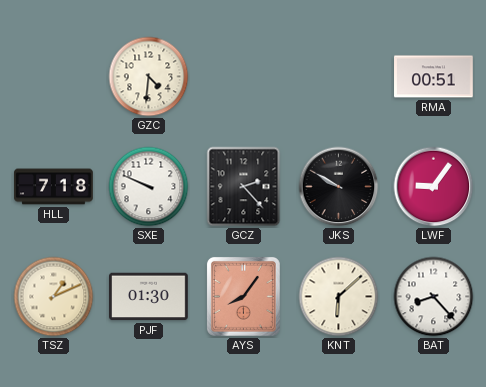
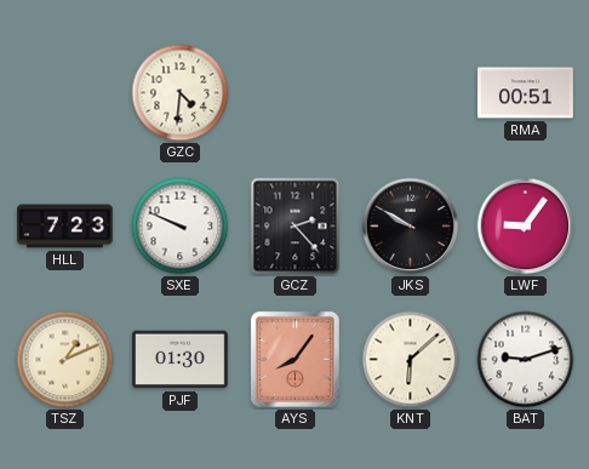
HLL: 7:18 -> 7:23
BAT: 8:23 -> 9:12
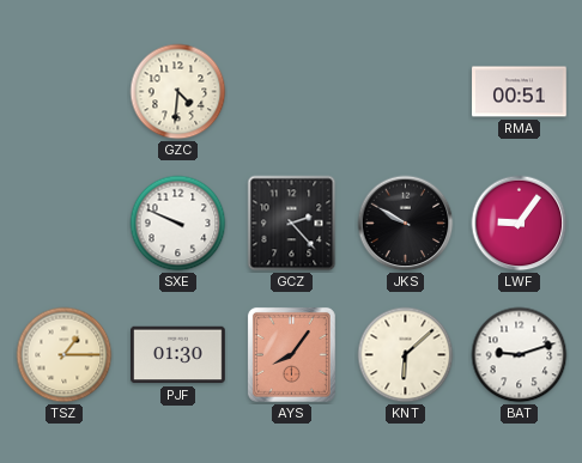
HLL: 7:23 -> none
TSZ: 1:11 -> 1:15
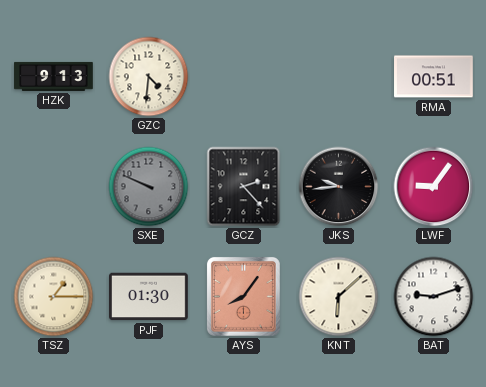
HZK: none -> 9:13
SXE dial: white -> grey
JKS: 9:50 -> 9:44
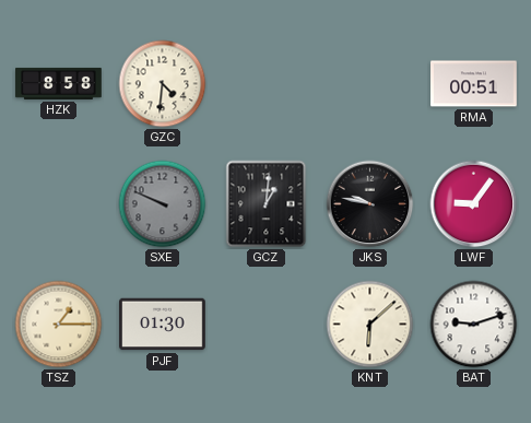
HZK: 9:13 -> 8:58
GCZ: 2:23 -> 1:01
JKS: 9:44 -> 9:47
AYS: 8:06 -> none
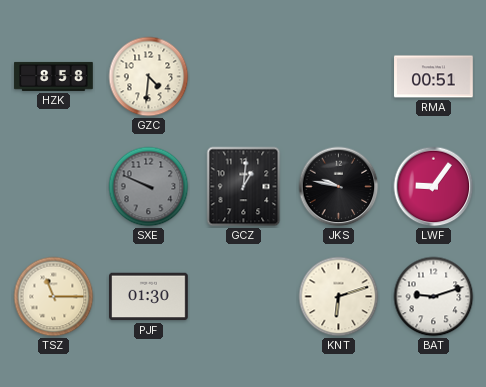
TSZ: 1:15 -> 11:15
KNT: 6:08 -> 6:12
